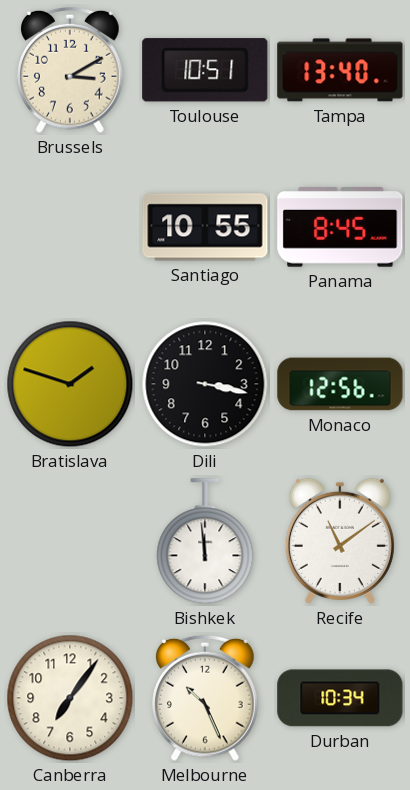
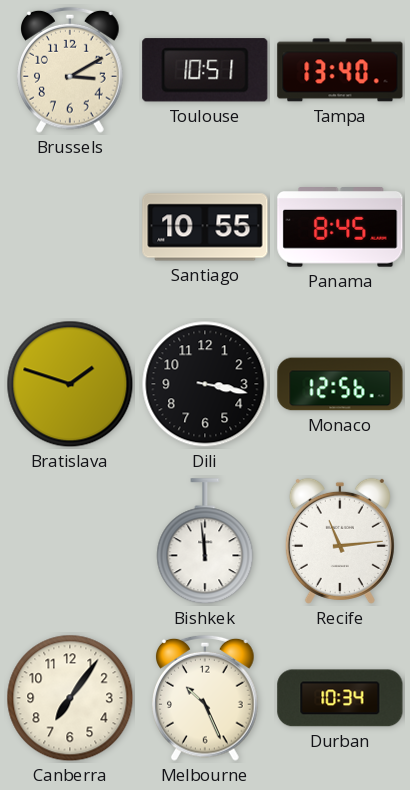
Recife: 11:09 -> 11:14
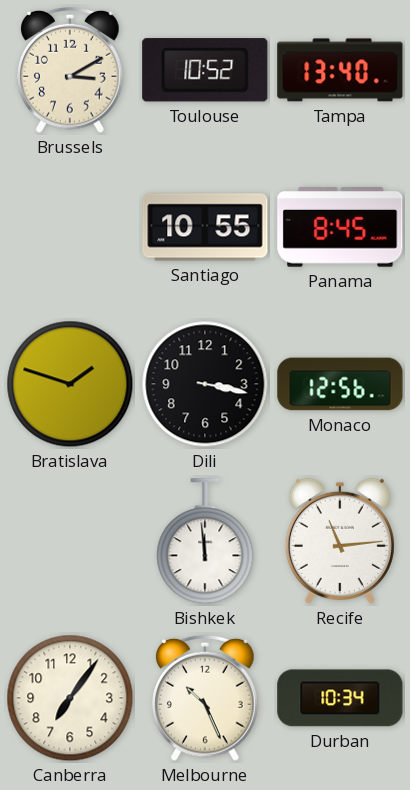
Toulouse: 10:51 -> 10:52
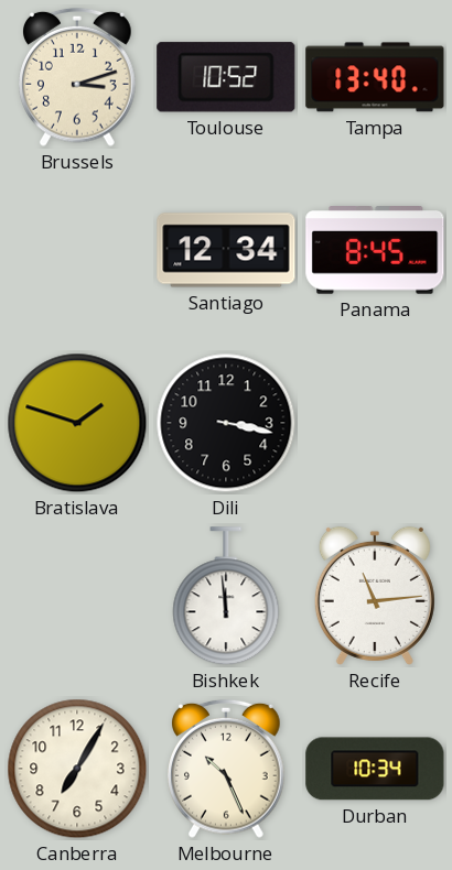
Brussels: 3:10 -> 3:12
Santiago: 10:55 -> 12:34
Monaco: 12:56 -> none
Canberra: 7:06 -> 7:05
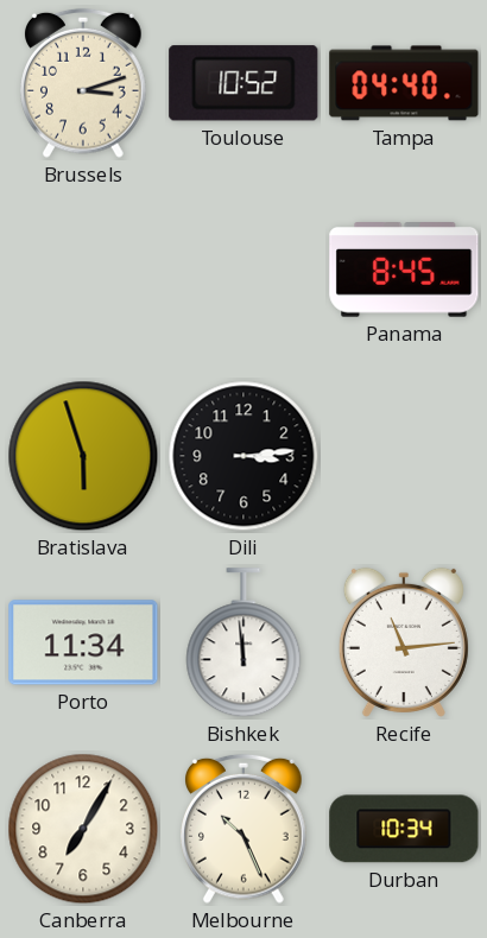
Tampa: 13:40 -> 04:40
Santiago: 12:34 -> none
Bratislava: 1:48 -> 5:57
Dili: 3:17 -> 3:14
Porto: none -> 11:34
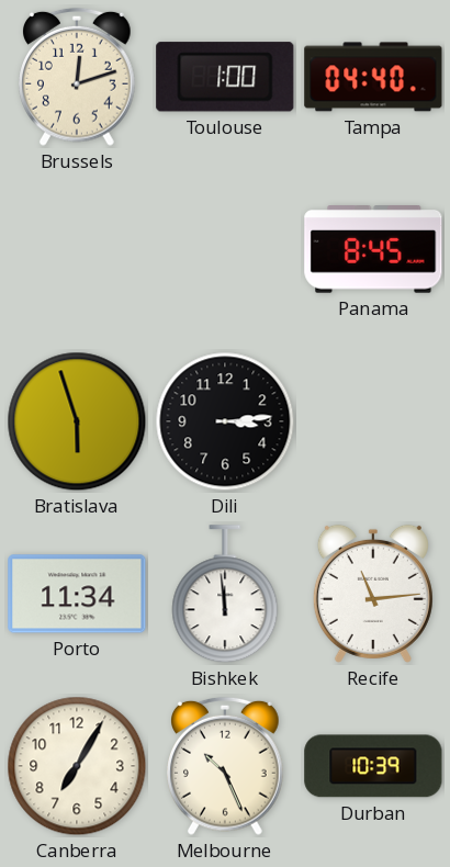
Brussels: 3:12 -> 12:12
Toulouse: 10:52 -> 1:00
Durban: 10:34 -> 10:39
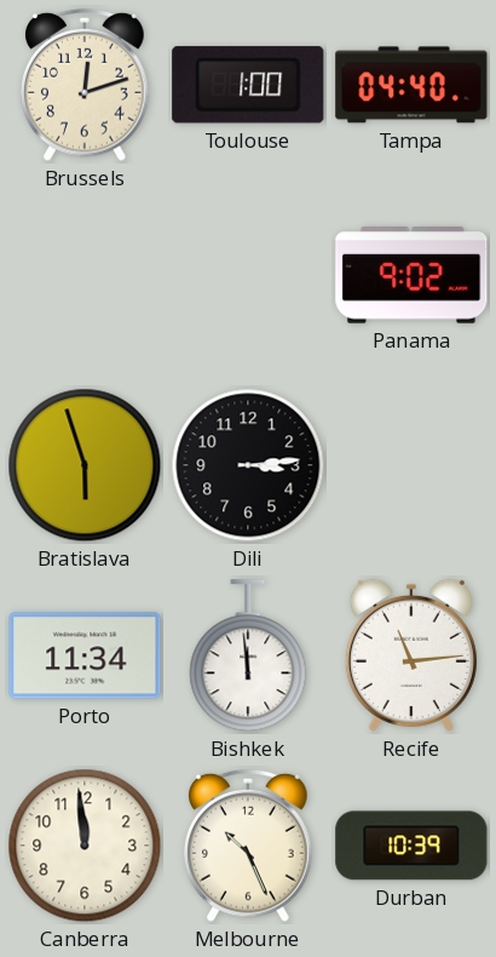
Panama: 8:45 -> 9:02
Canberra: 7:05 -> 11:59
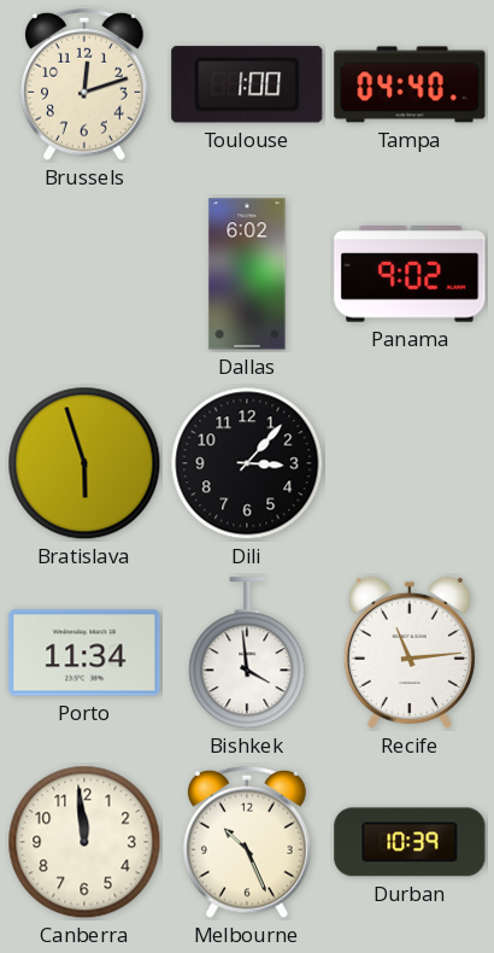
Dallas: none -> 6:02
Dili: 3:14 -> 3:07
Bishkek: 11:59 -> 3:59
